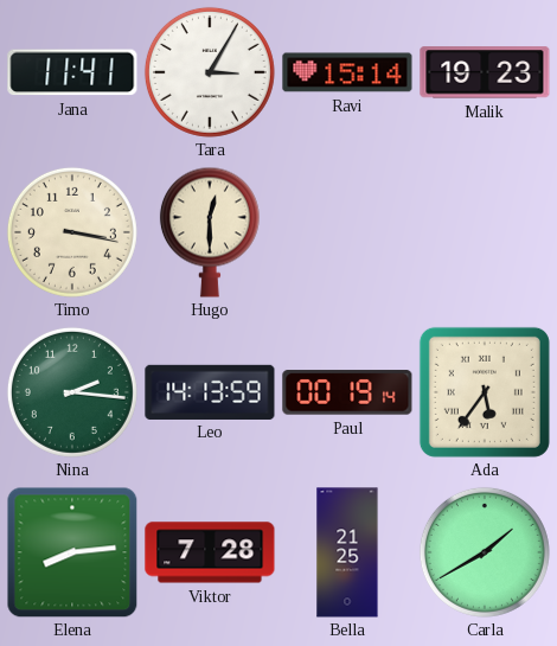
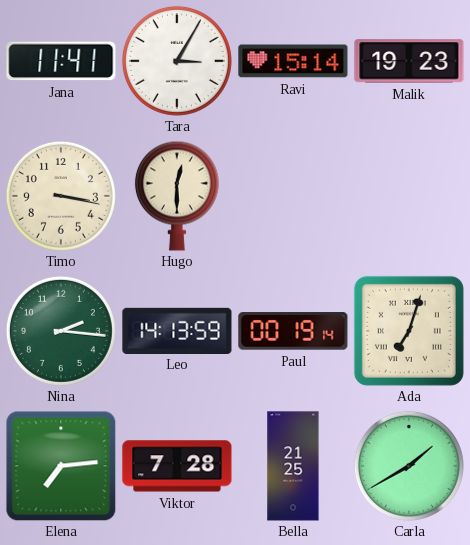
Ada: 5:36 -> 7:03
Elena: 8:14 -> 7:14
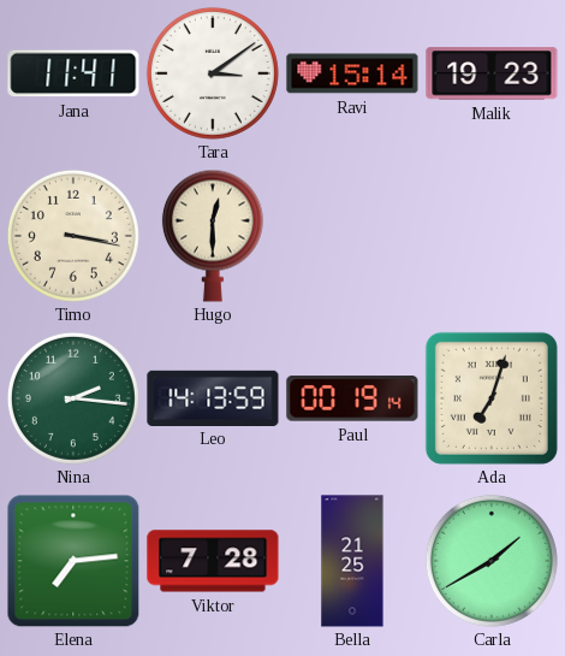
Tara: 3:05 -> 3:09
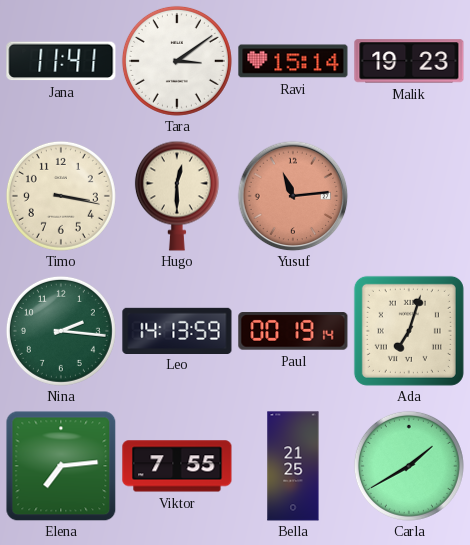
Yusuf: none -> 11:14
Viktor: 7:28 -> 7:55
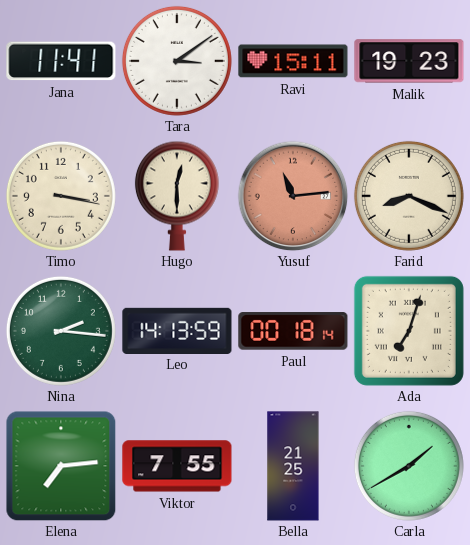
Ravi: 15:14 -> 15:11
Farid: none -> 8:19
Paul: 00:19 -> 00:18
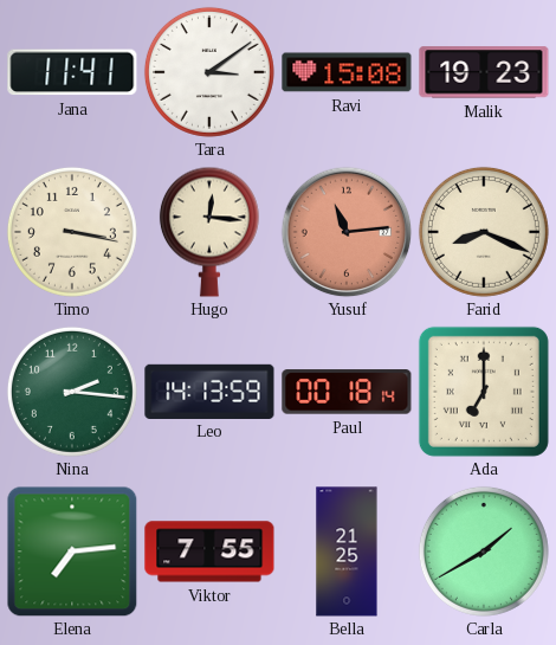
Ravi: 15:11 -> 15:08
Hugo: 12:30 -> 12:16
Ada: 7:03 -> 7:00
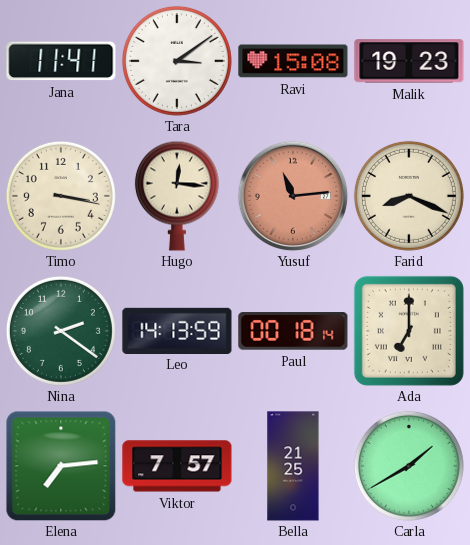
Nina: 2:16 -> 2:21
Viktor: 7:55 -> 7:57
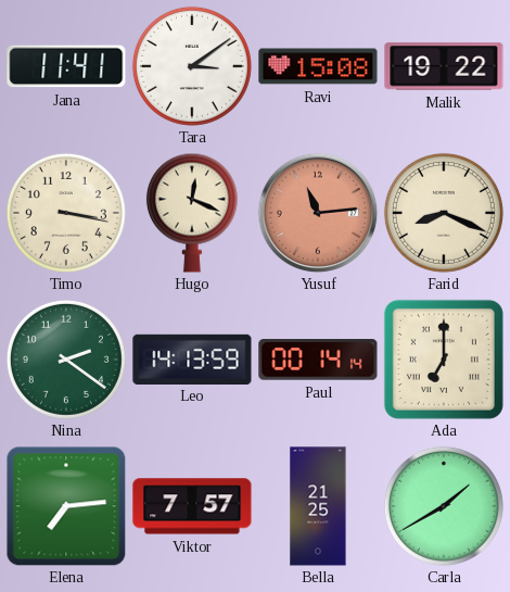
Malik: 19:23 -> 19:22
Hugo: 12:16 -> 12:19
Paul: 00:18 -> 00:14
